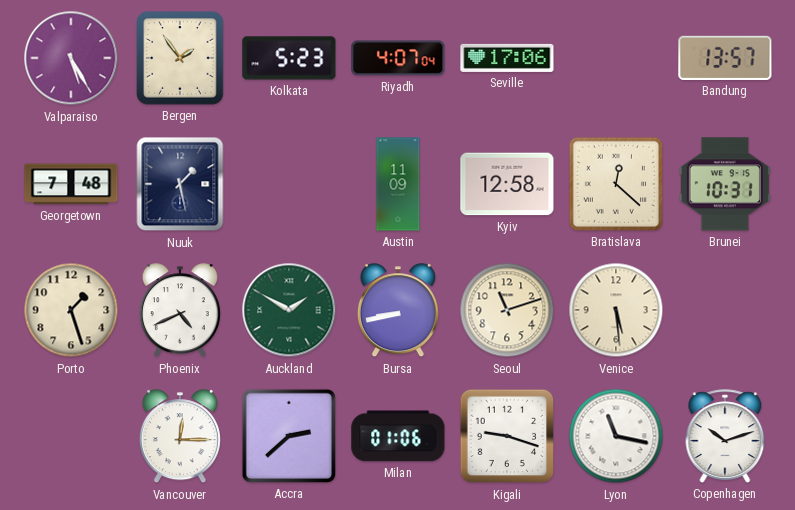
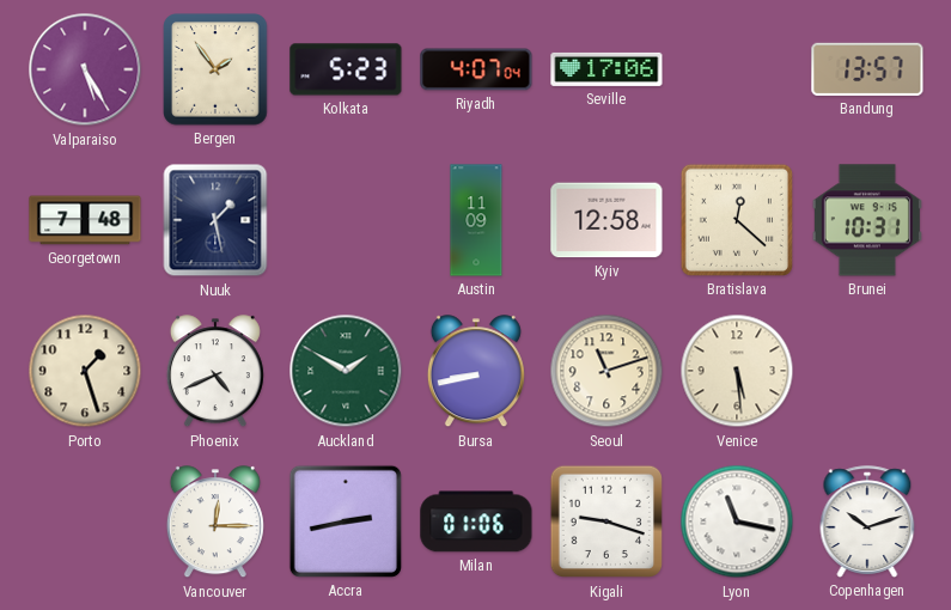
Accra: 2:38 -> 2:43
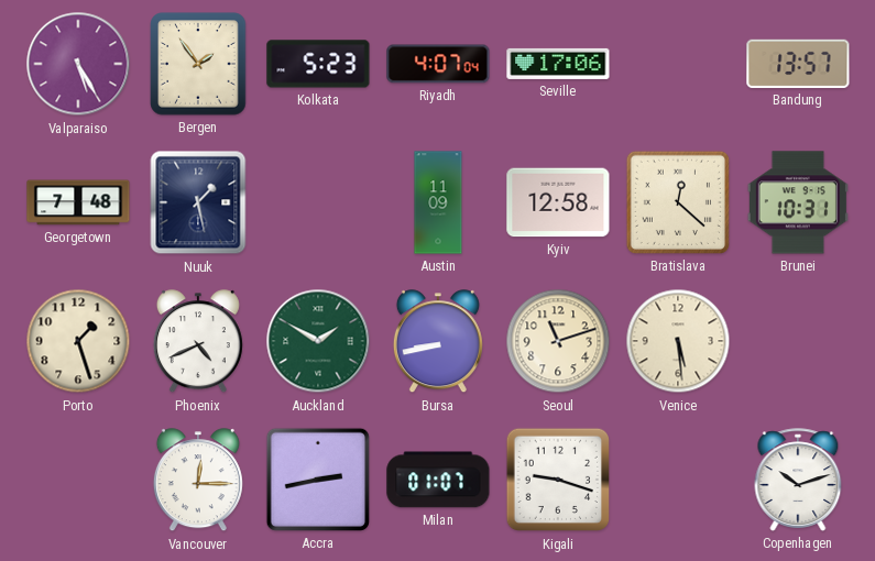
Milan: 01:06 -> 01:07
Lyon: 11:17 -> none
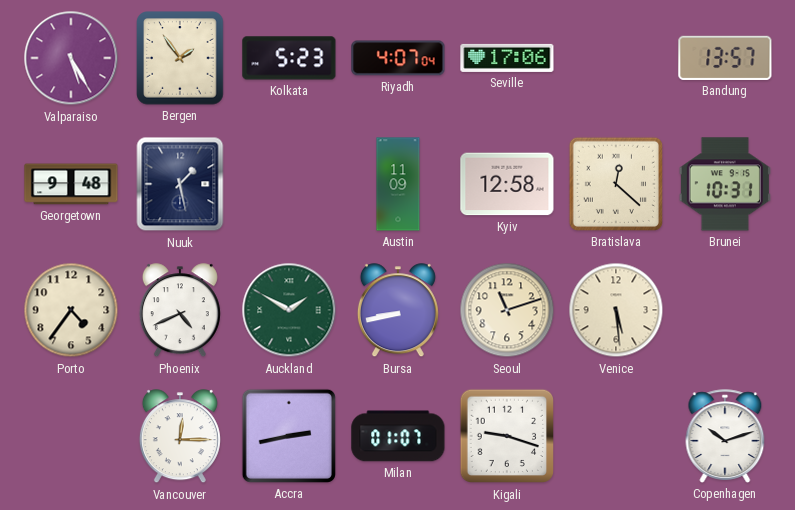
Georgetown: 7:48 -> 9:48
Porto: 1:27 -> 4:36
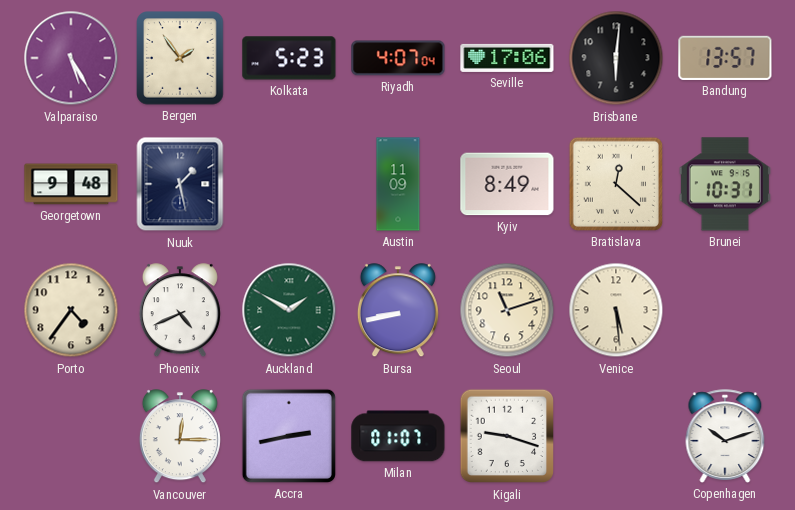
Brisbane: none -> 6:01
Kyiv: 12:58 -> 8:49
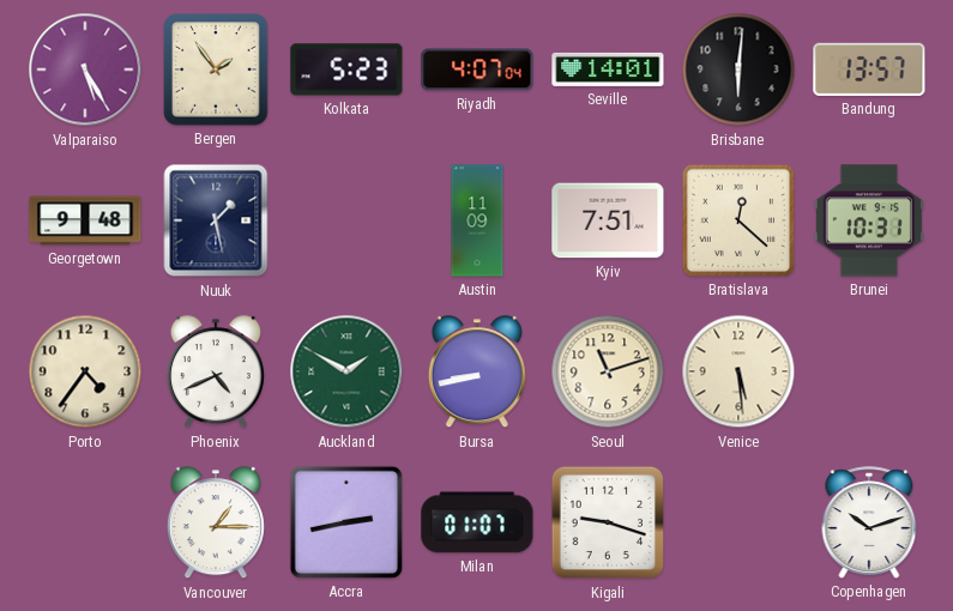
Seville: 17:06 -> 14:01
Kyiv: 8:49 -> 7:51
Vancouver: 12:15 -> 1:15
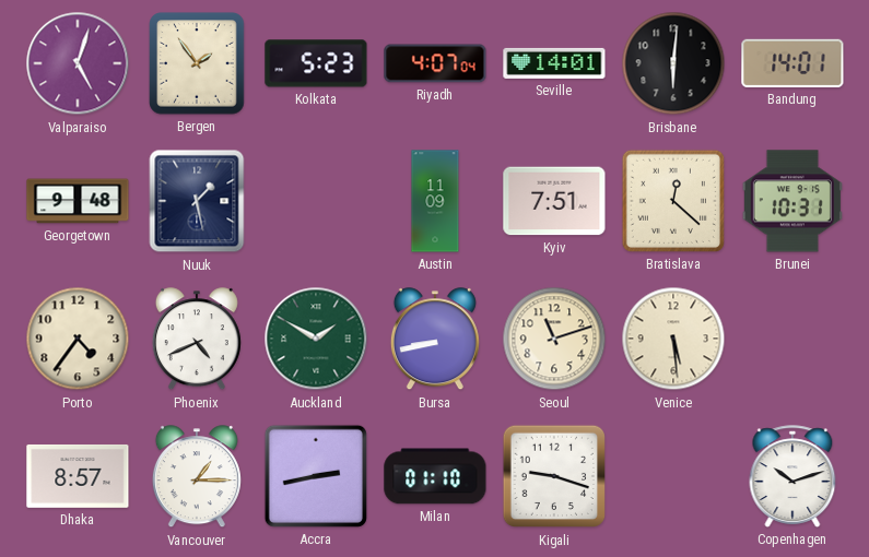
Valparaiso: 5:25 -> 5:03
Bandung: 13:57 -> 14:01
Dhaka: none -> 8:57
Milan: 01:07 -> 01:10
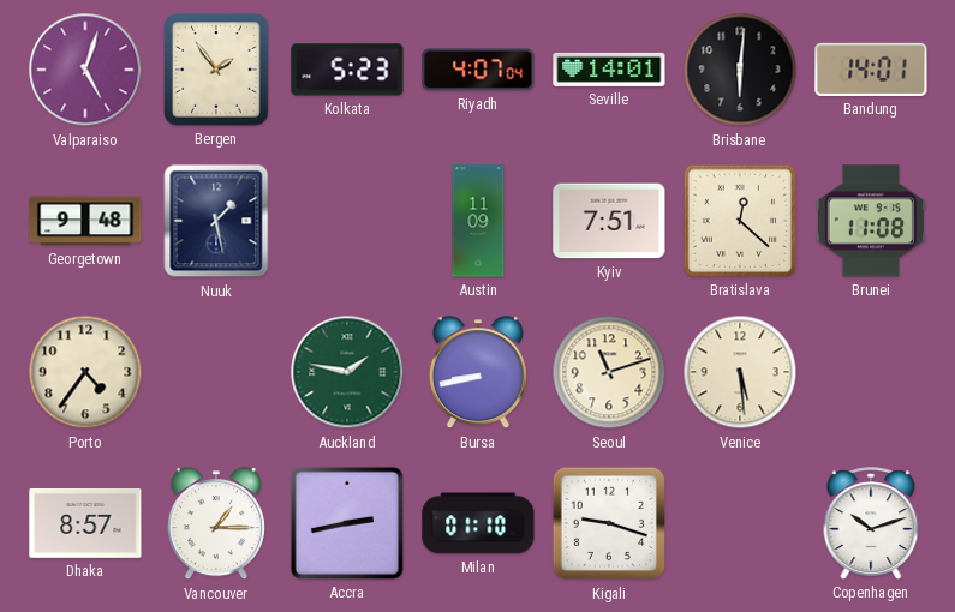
Brunei: 10:31 -> 11:08
Phoenix: 4:41 -> none
Auckland: 1:50 -> 1:47
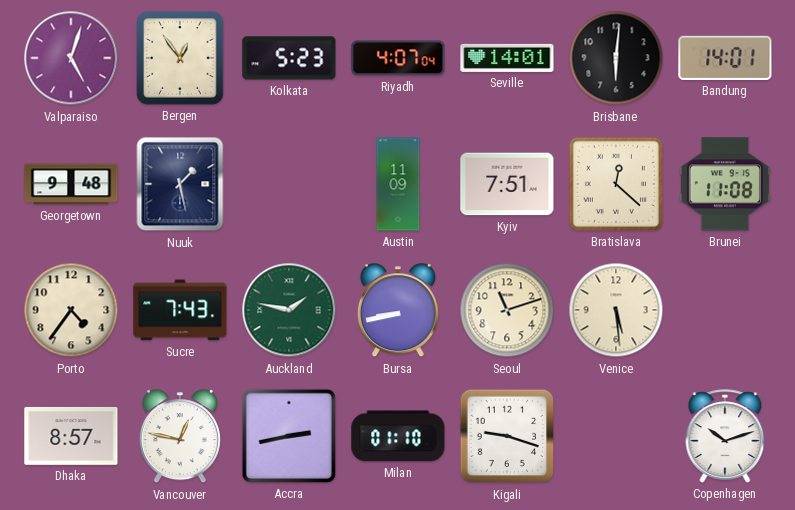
Bergen: 1:54 -> 12:54
Sucre: none -> 7:43
Vancouver: 1:15 -> 12:47
